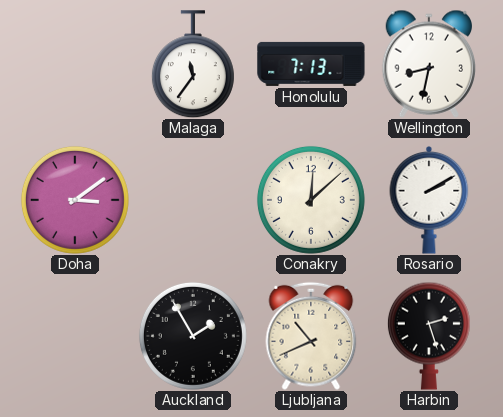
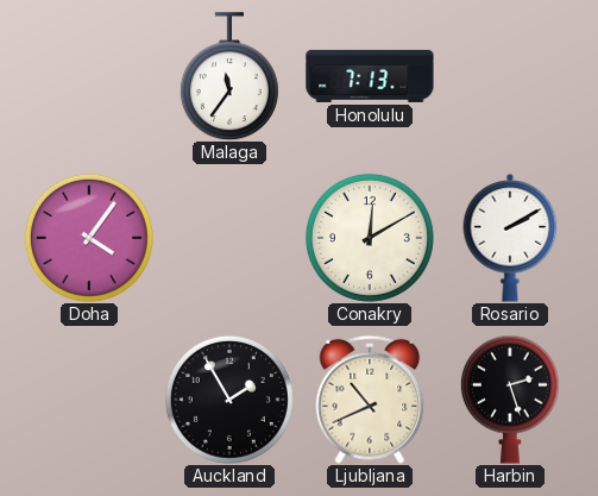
Wellington: 8:32 -> none
Doha: 3:09 -> 4:06
Conakry: 12:08 -> 12:10
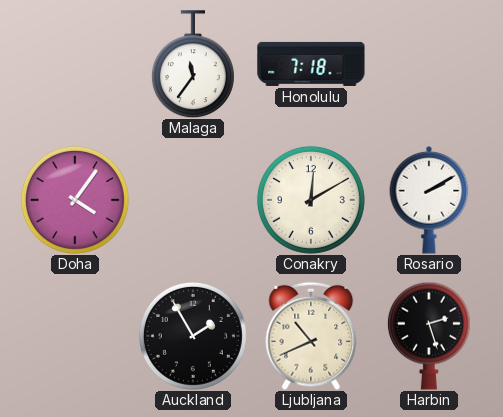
Honolulu: 7:13 -> 7:18
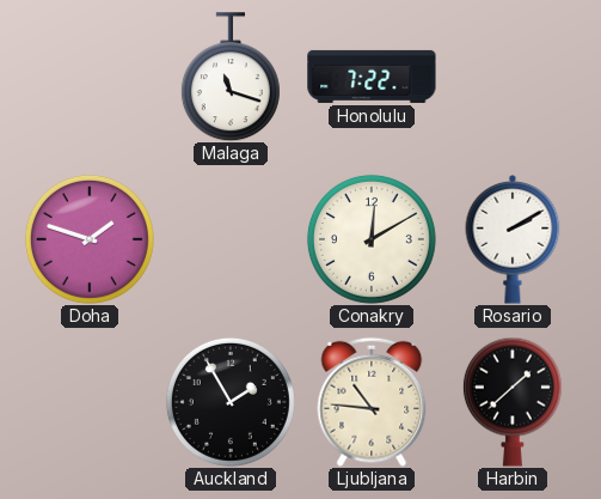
Malaga: 11:36 -> 11:18
Honolulu: 7:18 -> 7:22
Doha: 4:06 -> 1:48
Ljubljana: 10:41 -> 10:46
Harbin: 2:27 -> 1:38
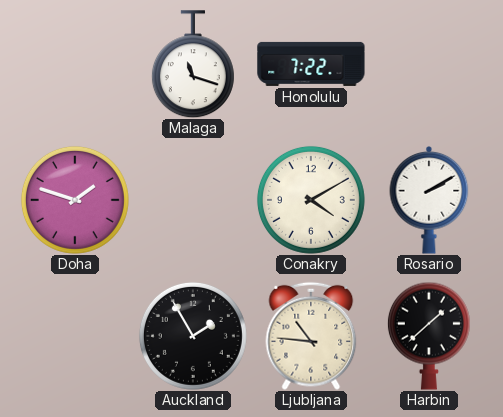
Conakry: 12:10 -> 4:10
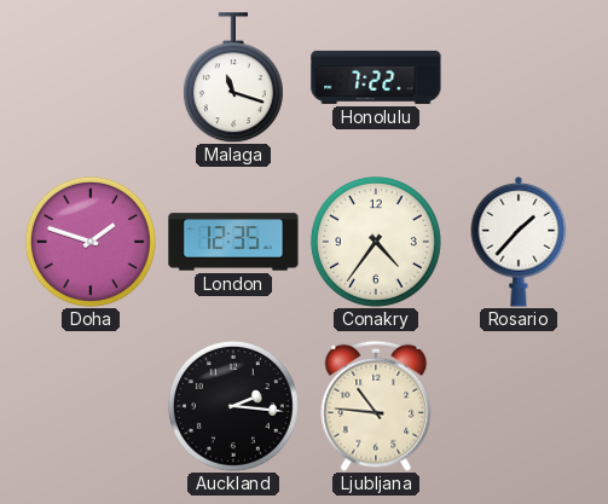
London: none -> 12:35
Conakry: 4:10 -> 4:36
Rosario: 2:10 -> 1:37
Auckland: 1:55 -> 2:16
Harbin: 1:38 -> none
